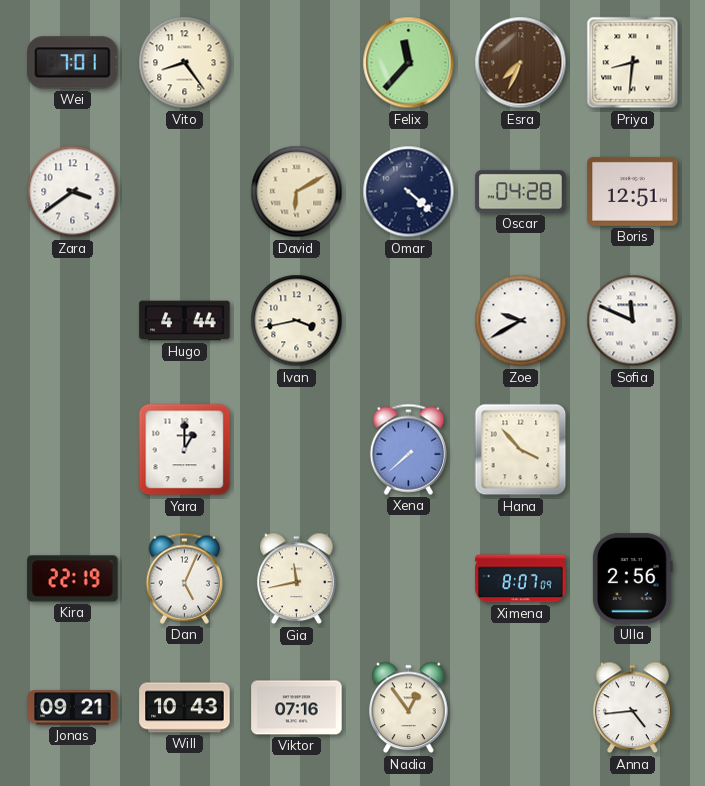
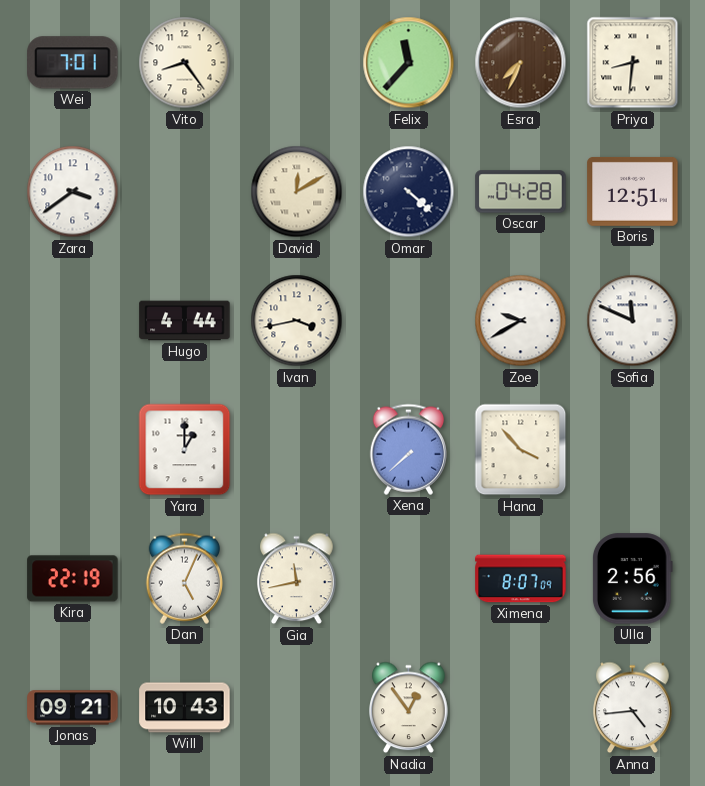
David: 6:10 -> 12:10
Viktor: 07:16 -> none
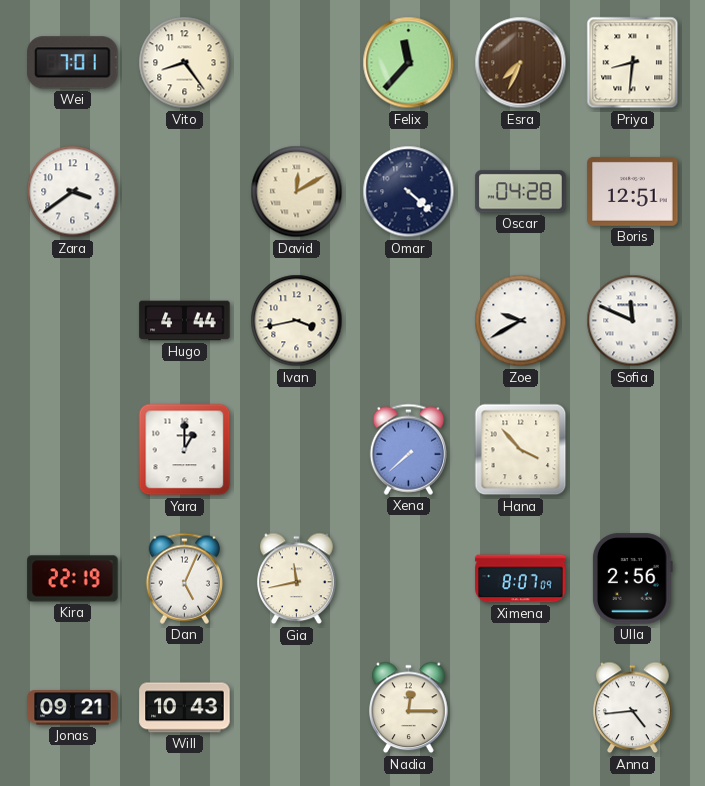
Nadia: 12:54 -> 12:15
